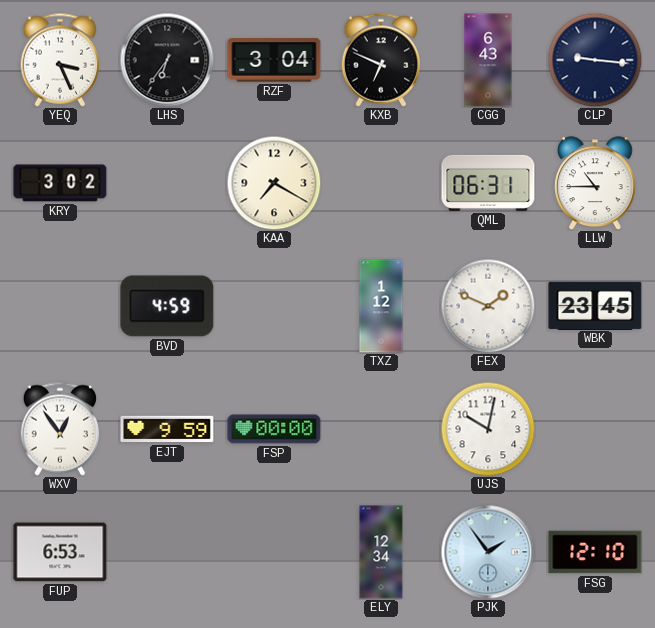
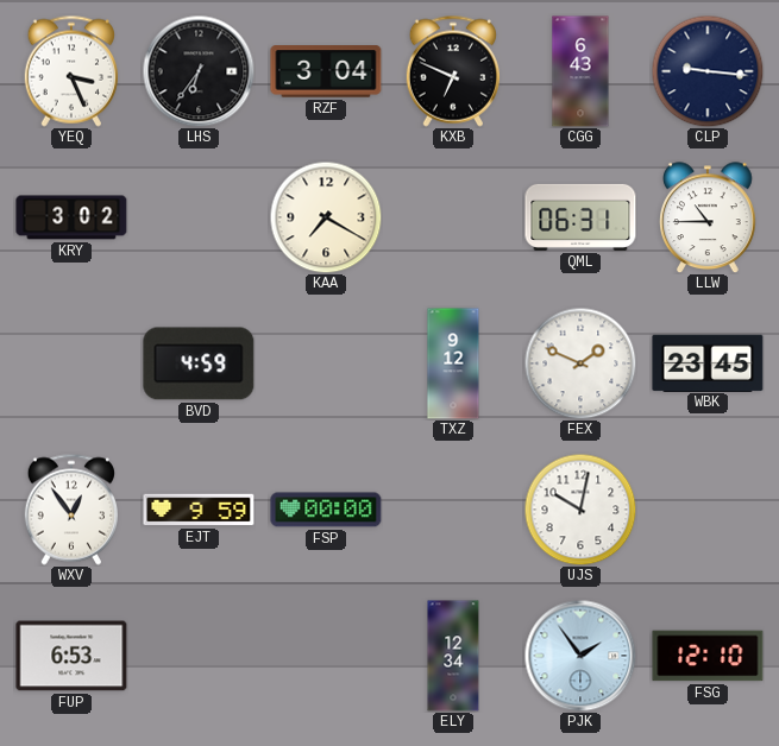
TXZ: 1:12 -> 9:12
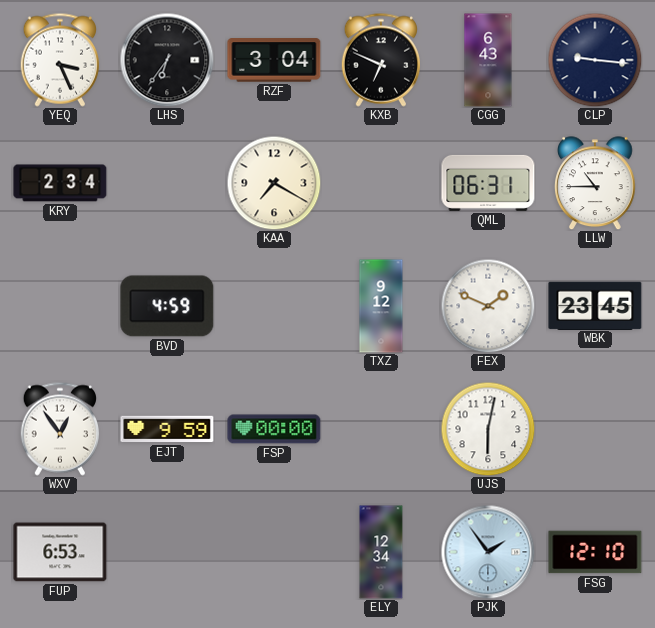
KRY: 3:02 -> 2:34
UJS: 10:02 -> 6:02
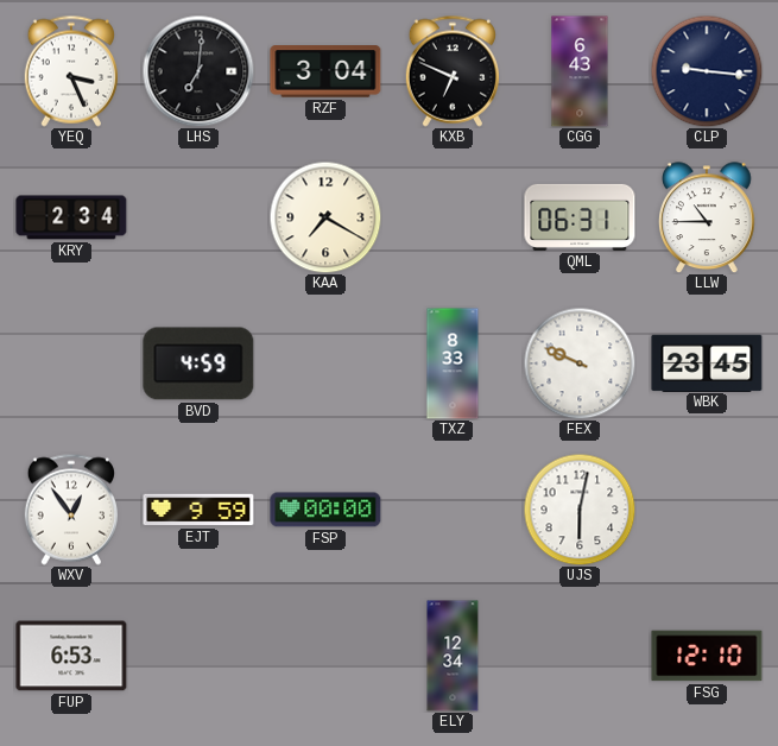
LHS: 6:36 -> 7:01
TXZ: 9:12 -> 8:33
FEX: 1:49 -> 9:49
PJK: 1:54 -> none
